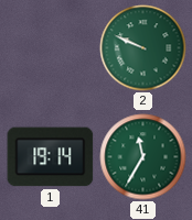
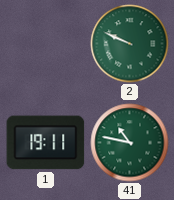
1: 19:14 -> 19:11
41: 11:35 -> 10:47
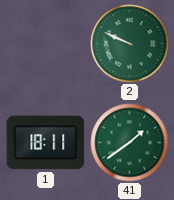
1: 19:11 -> 18:11
41: 10:47 -> 1:39
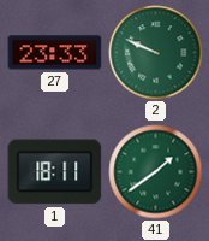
27: none -> 23:33
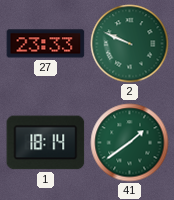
1: 18:11 -> 18:14
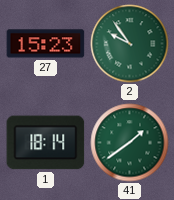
27: 23:33 -> 15:23
2: 9:49 -> 9:54
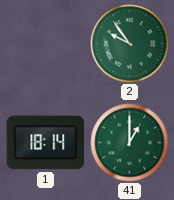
27: 15:23 -> none
41: 1:39 -> 1:00
